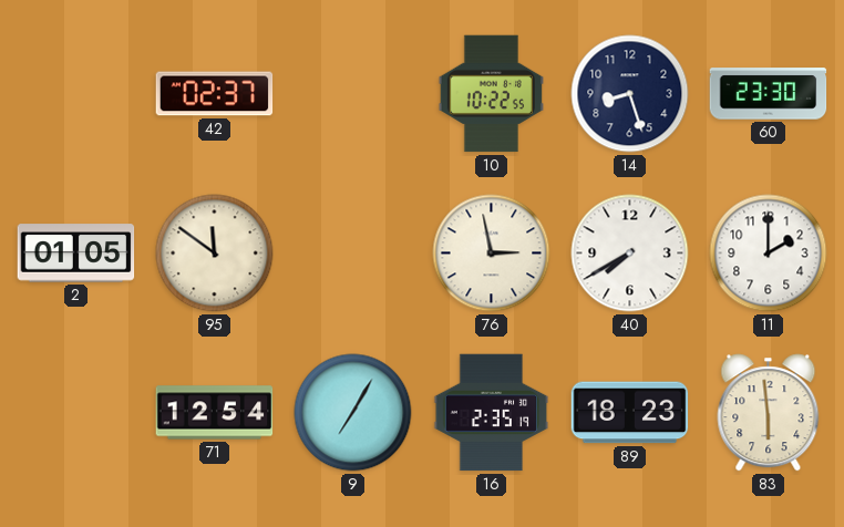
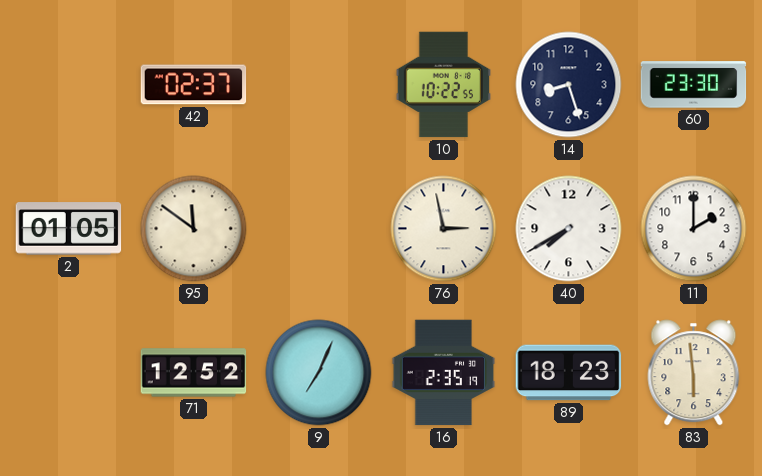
71: 12:54 -> 12:52
9: 7:05 -> 7:04
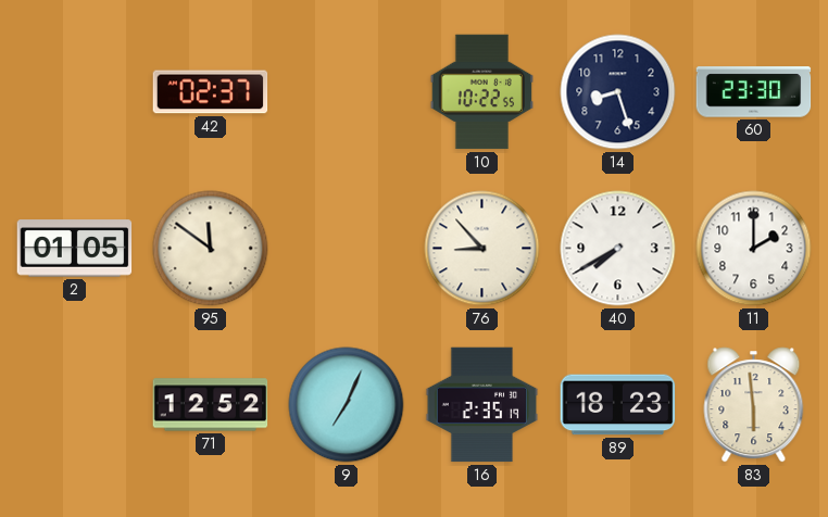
76: 2:58 -> 8:53
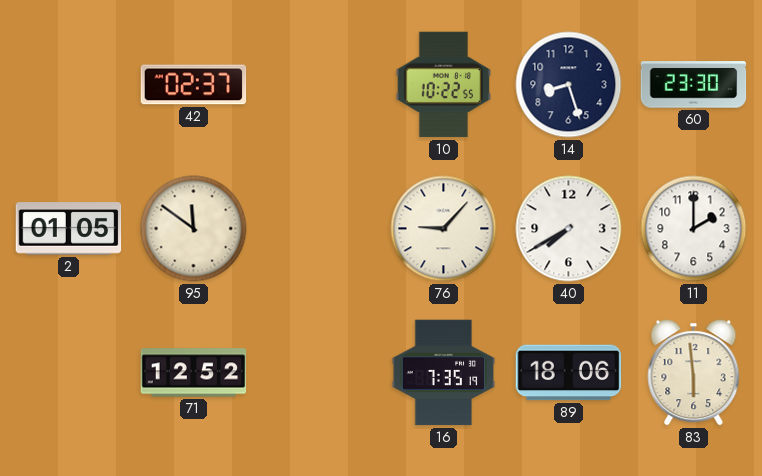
76: 8:53 -> 9:07
9: 7:04 -> none
16: 2:35 -> 7:35
89: 18:23 -> 18:06
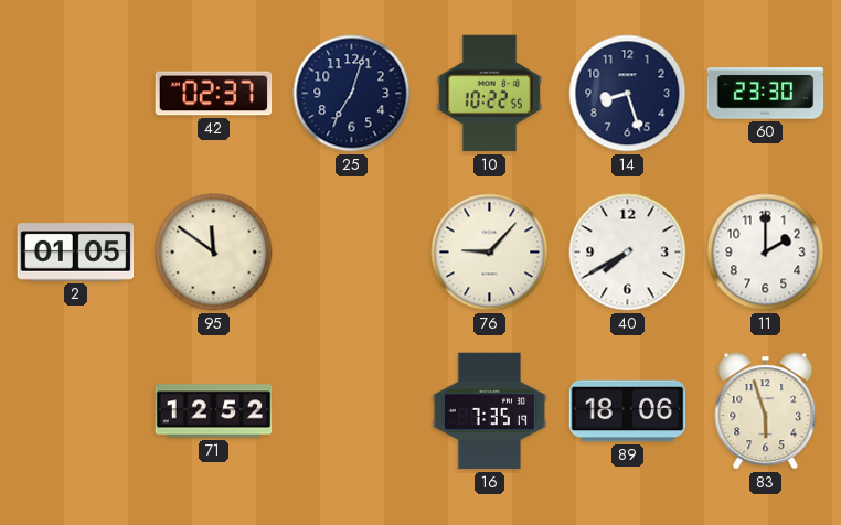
25: none -> 7:03
83: 5:59 -> 5:57
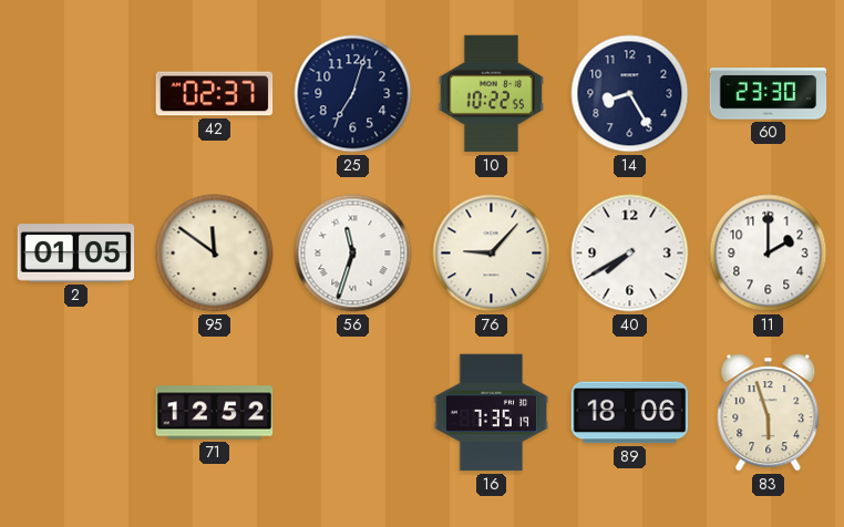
14: 8:27 -> 8:25
56: none -> 11:33
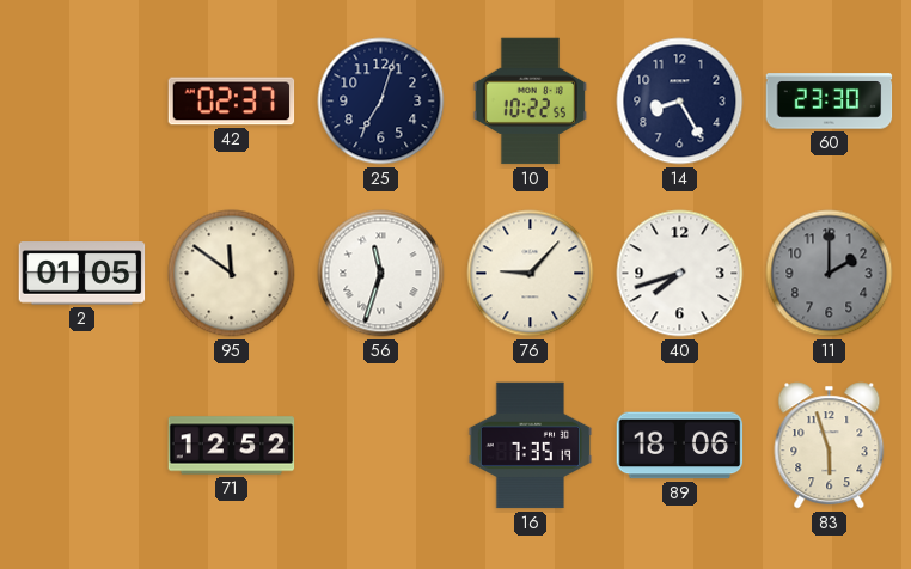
40: 7:40 -> 7:42
11 dial: white -> grey
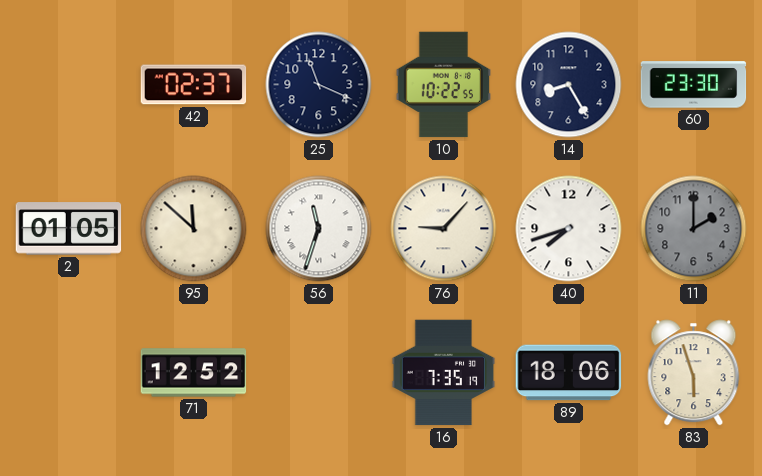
25: 7:03 -> 11:19
95: 11:51 -> 11:52
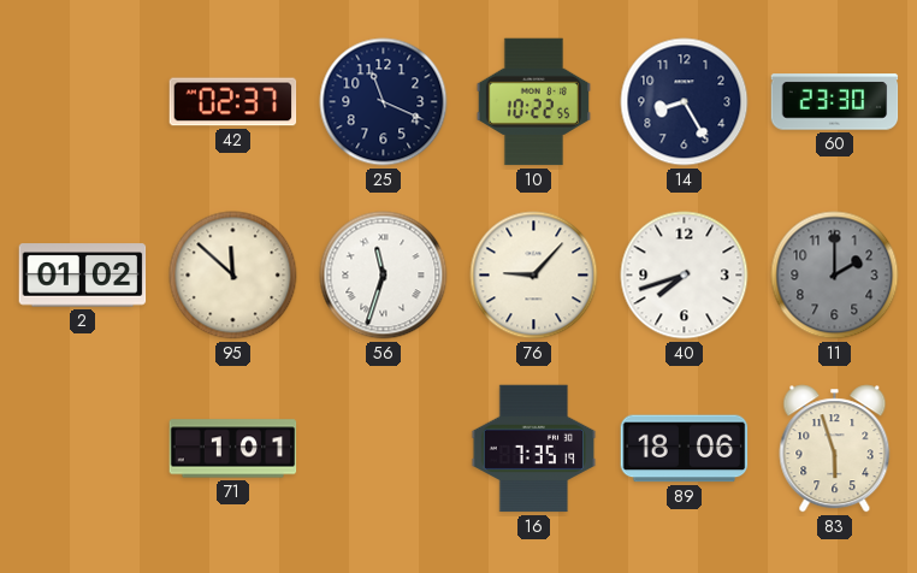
2: 01:05 -> 01:02
71: 12:52 -> 1:01
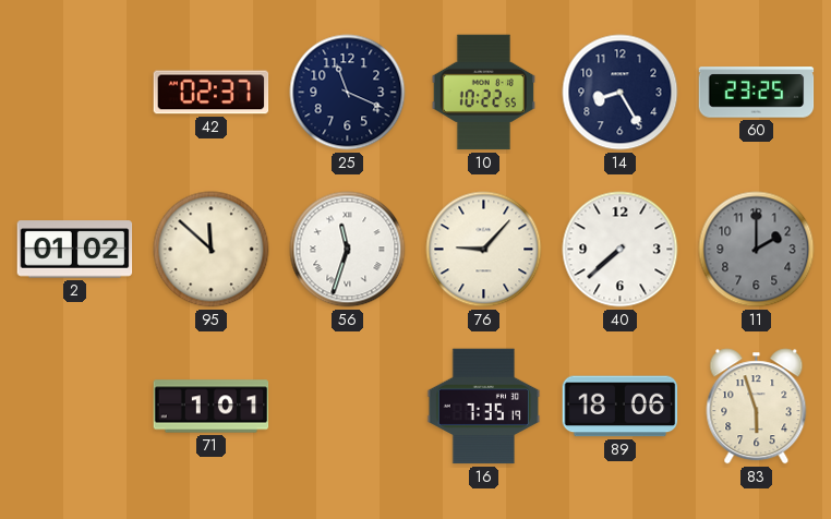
60: 23:30 -> 23:25
40: 7:42 -> 7:38
